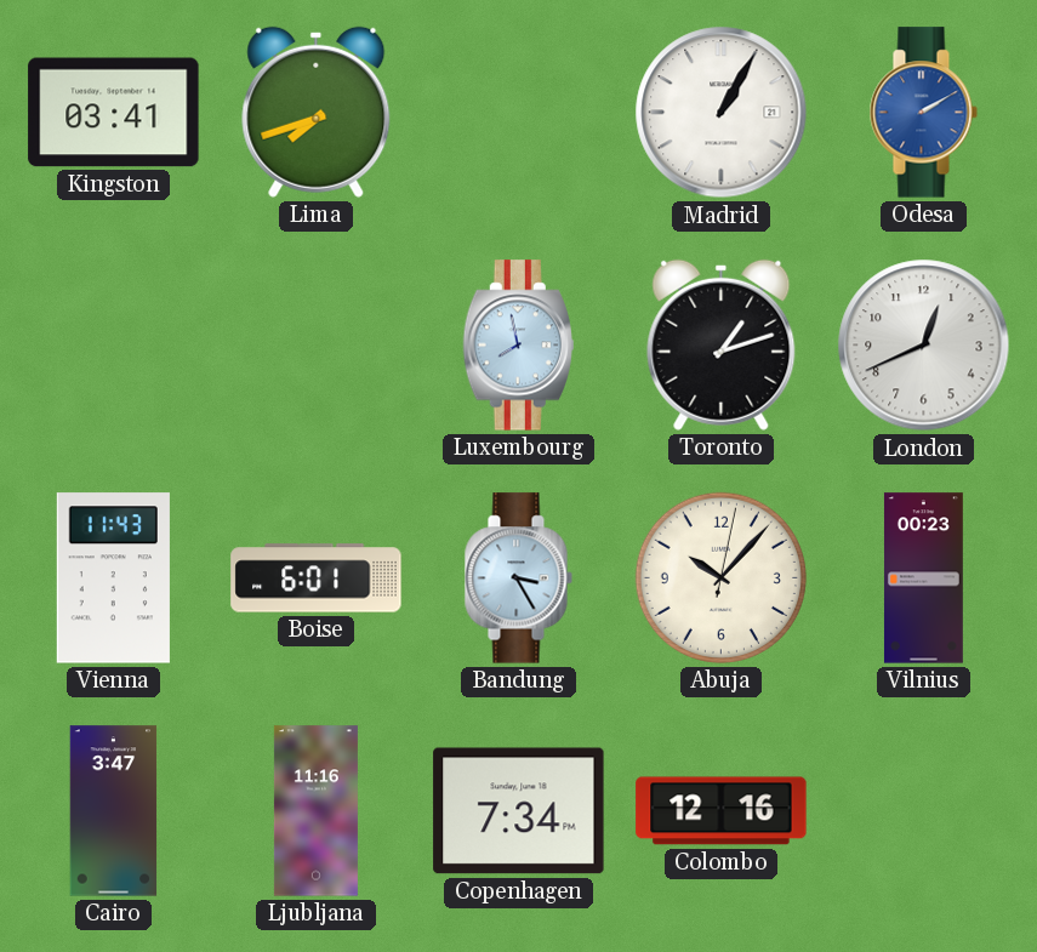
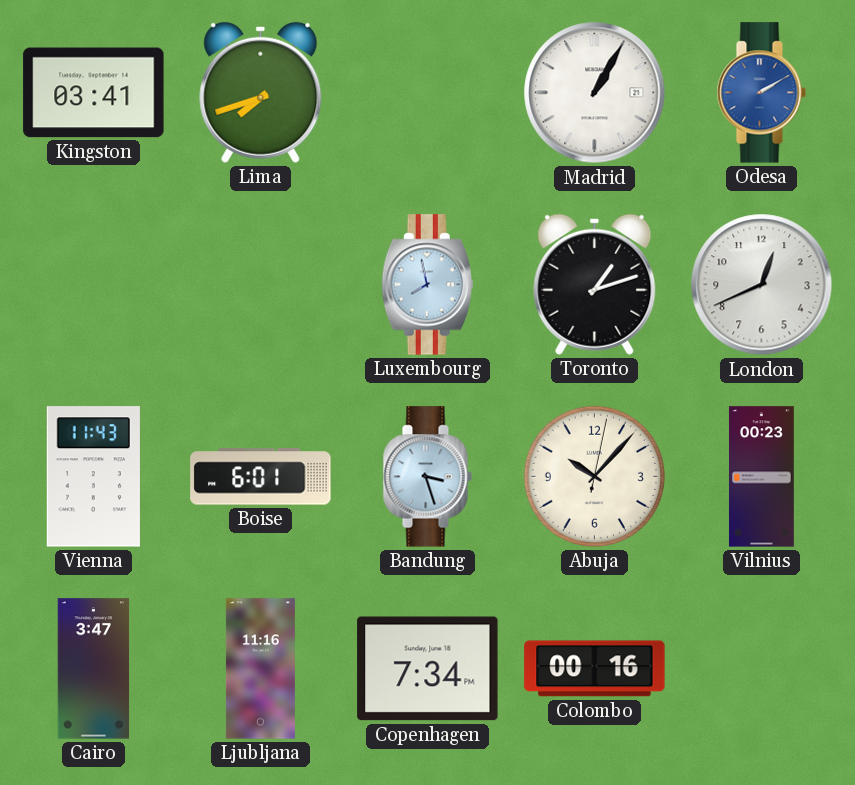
Bandung: 3:25 -> 3:27
Colombo: 12:16 -> 00:16
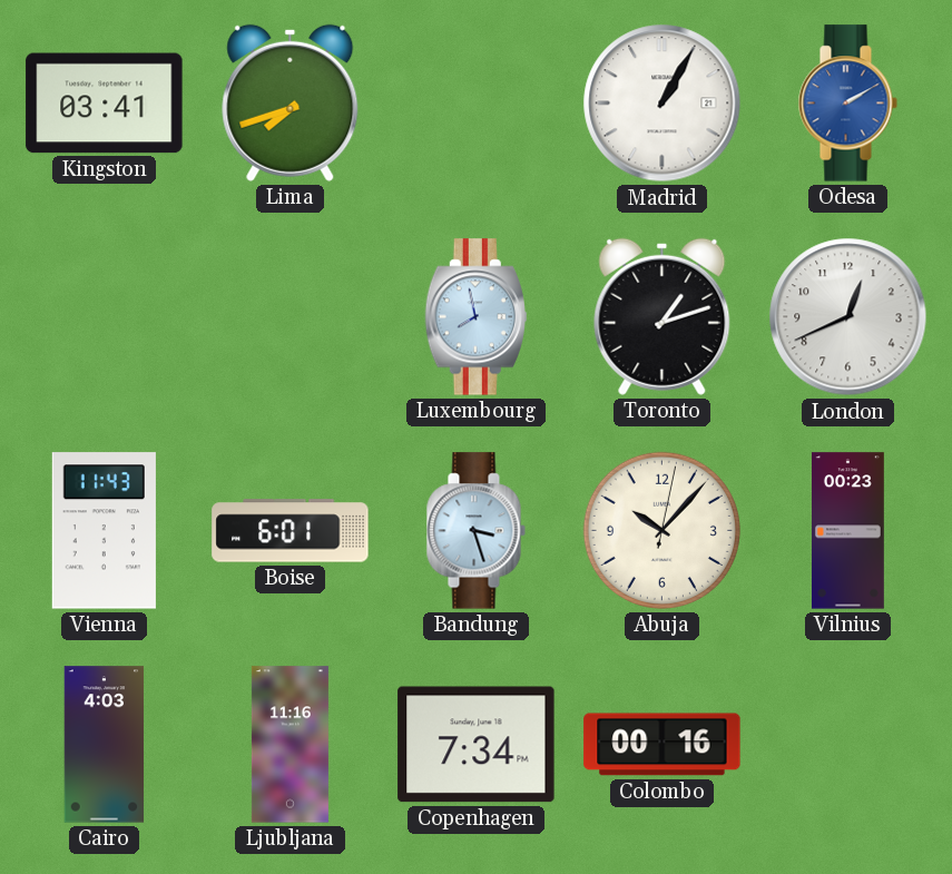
Cairo: 3:47 -> 4:03
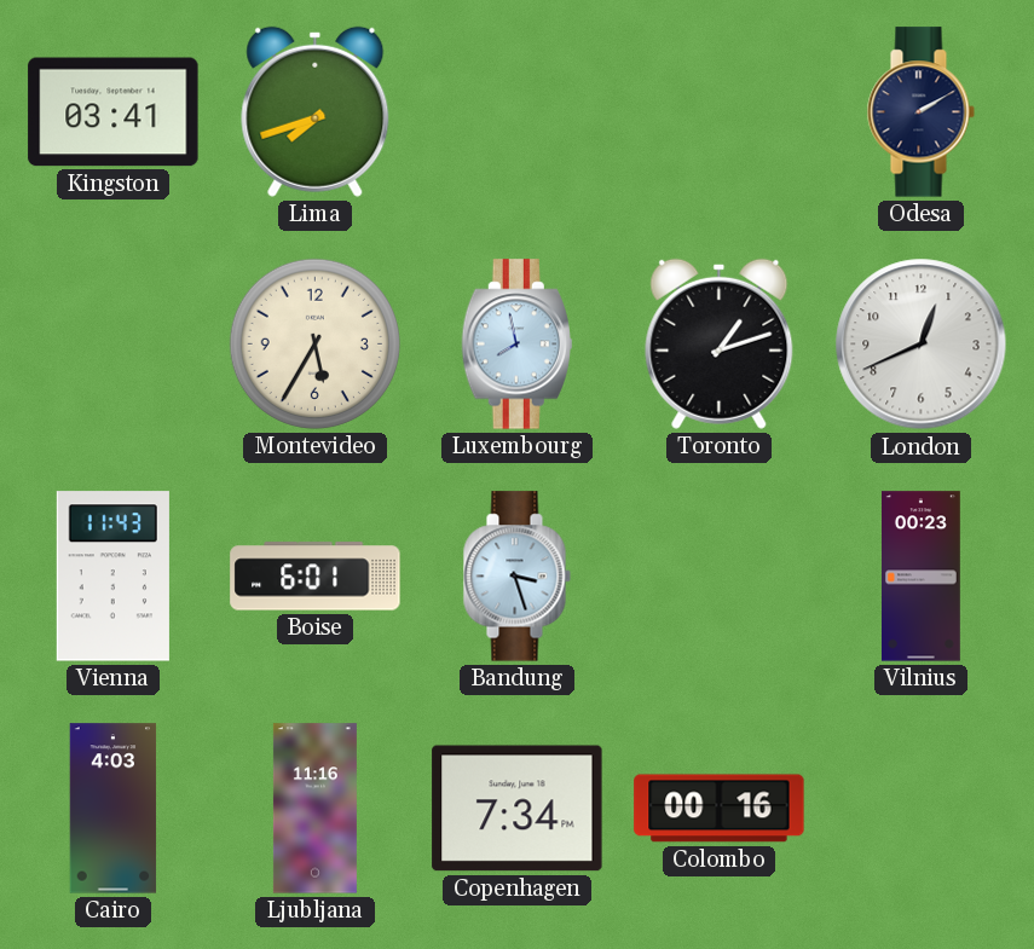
Madrid: 1:05 -> none
Odesa dial: blue -> navy
Montevideo: none -> 5:35
Abuja: 10:07 -> none
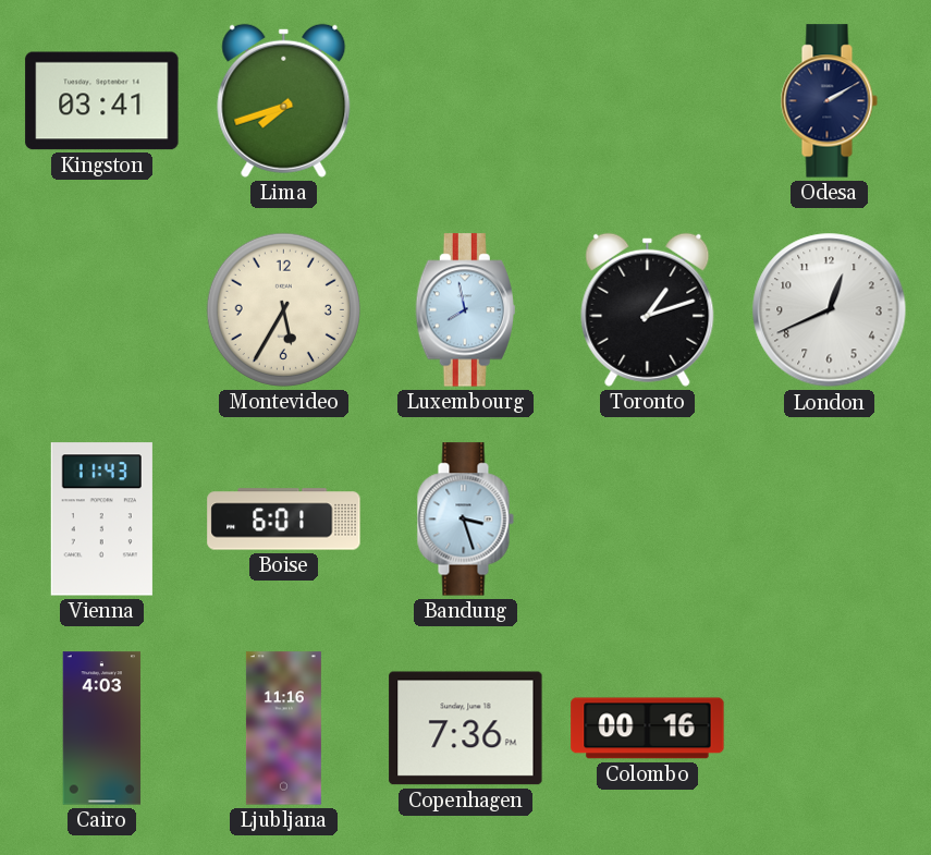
Vilnius: 00:23 -> none
Copenhagen: 7:34 -> 7:36
